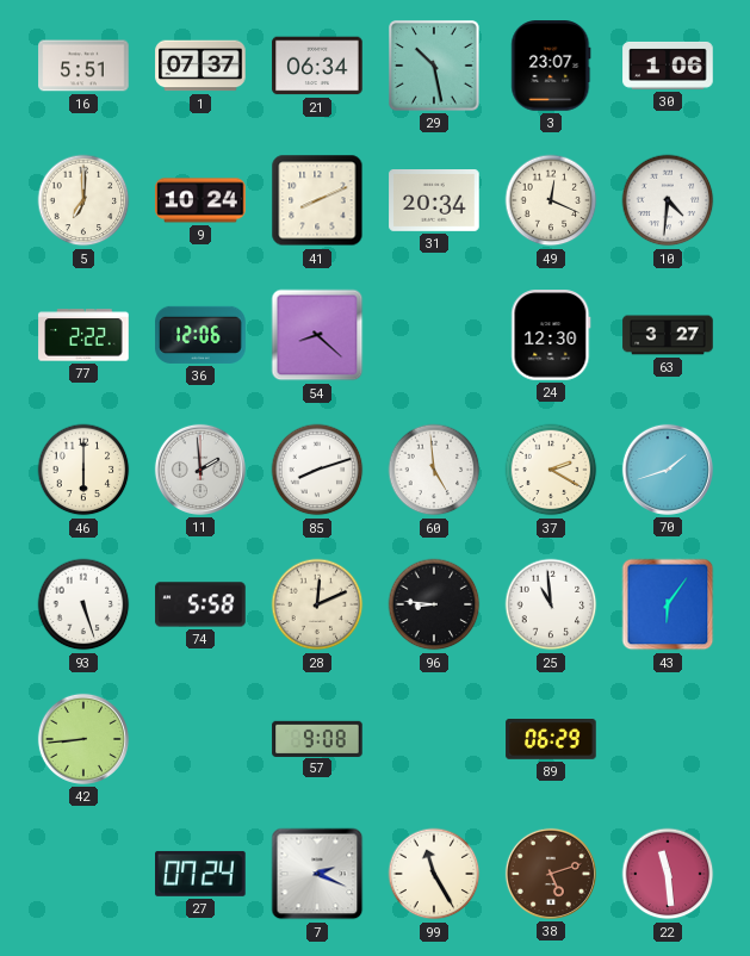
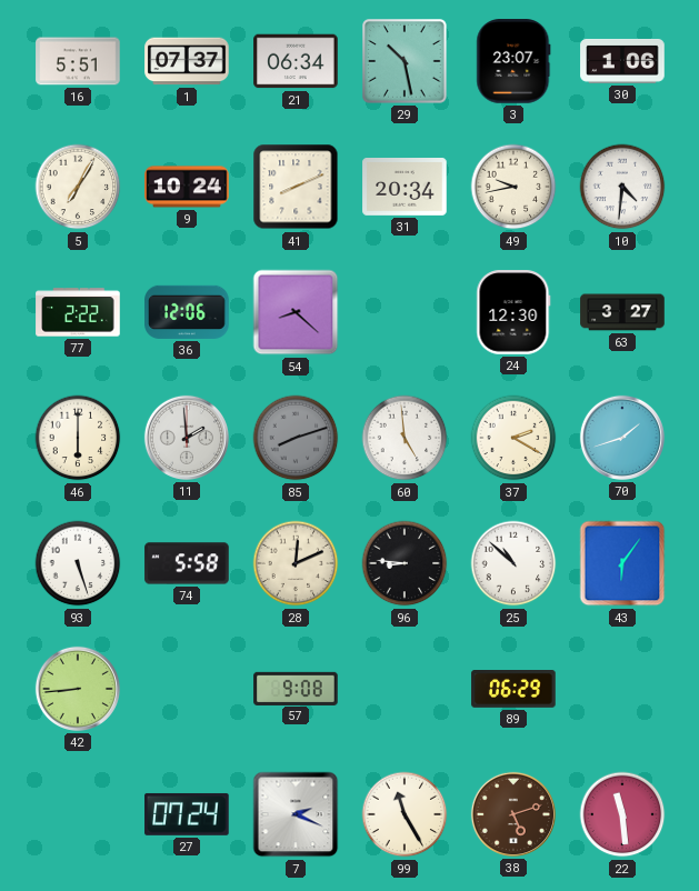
5: 7:00 -> 7:05
49: 12:19 -> 9:43
85 dial: white -> grey
25: 10:59 -> 10:52
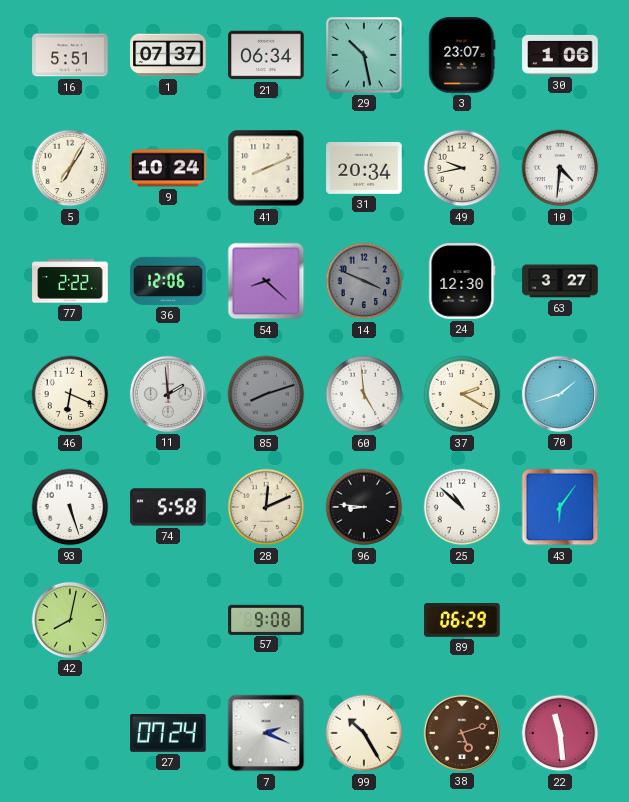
14: none -> 3:49
46: 6:00 -> 6:19
42: 8:44 -> 8:02
99: 11:25 -> 10:25
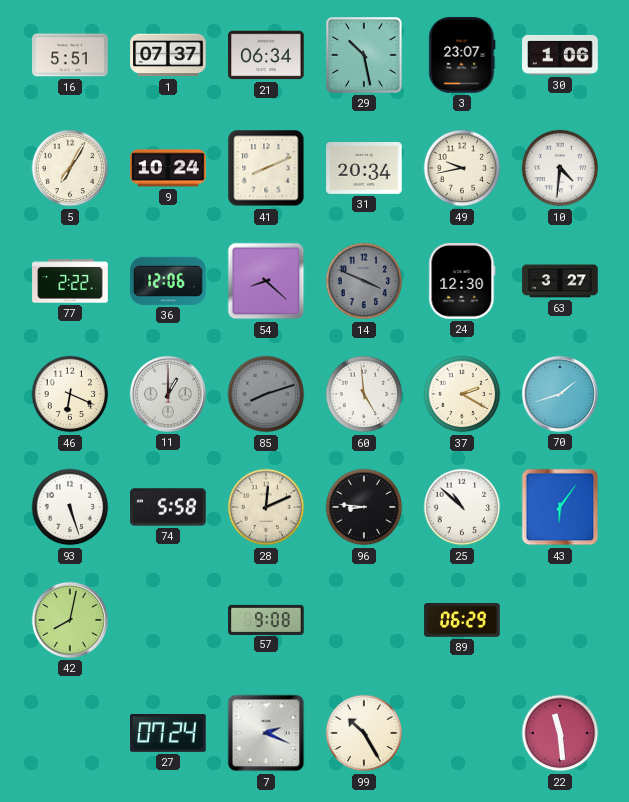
11: 1:59 -> 1:00
38: 5:12 -> none
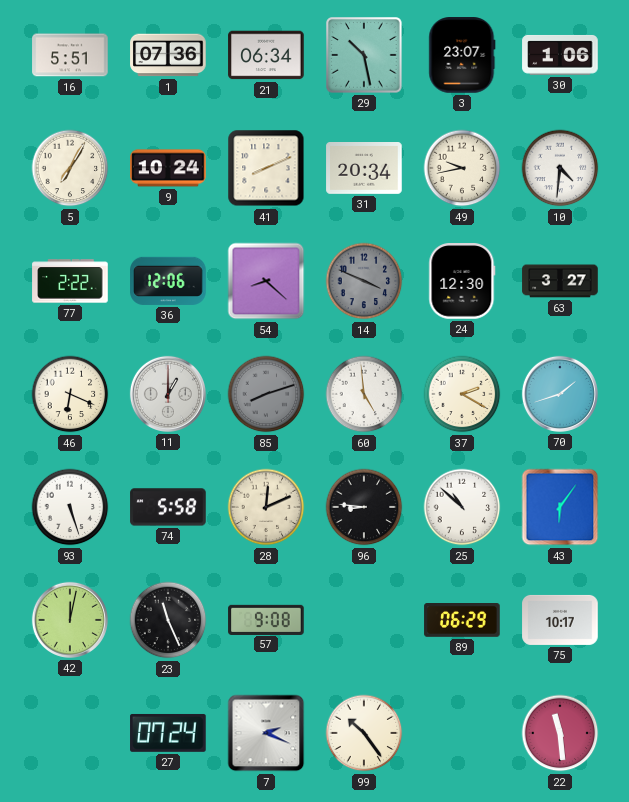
1: 07:37 -> 07:36
42: 8:02 -> 12:02
23: none -> 11:26
75: none -> 10:17
99: 10:25 -> 10:24
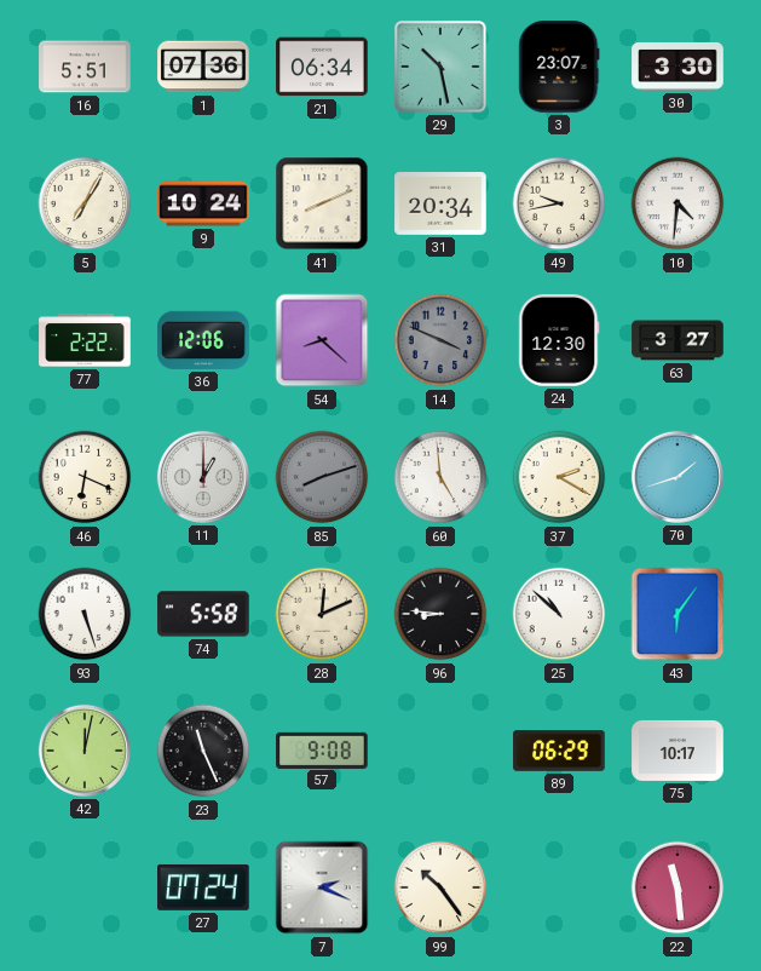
30: 1:06 -> 3:30
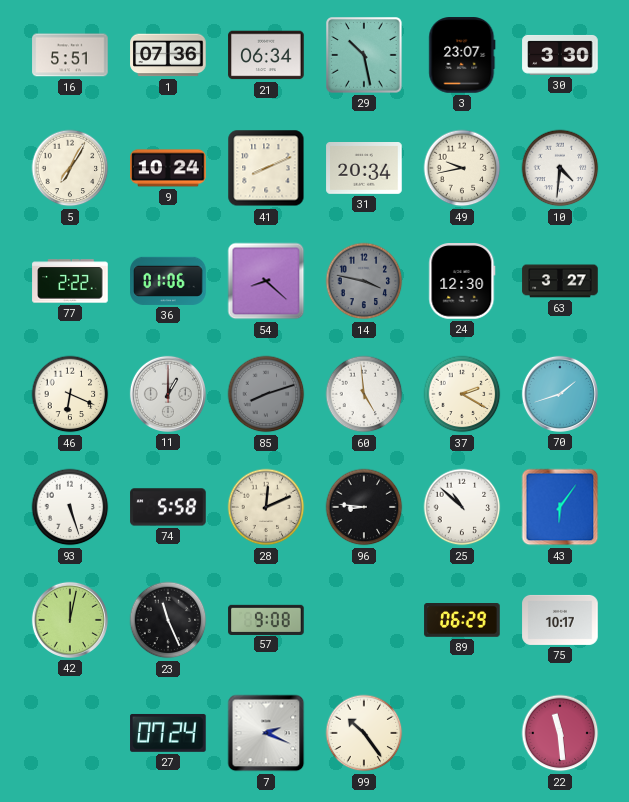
36: 12:06 -> 01:06
14: 3:49 -> 3:47
